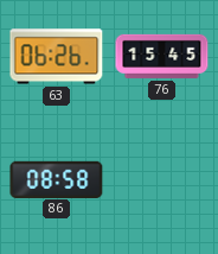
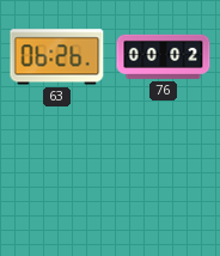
76: 15:45 -> 00:02
86: 08:58 -> none
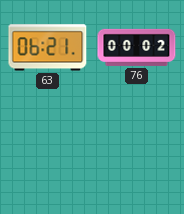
63: 06:26 -> 06:21
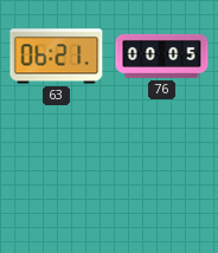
76: 00:02 -> 00:05
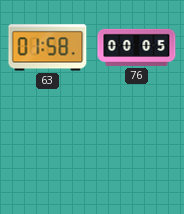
63: 06:21 -> 01:58
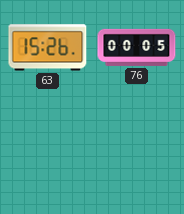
63: 01:58 -> 15:26
